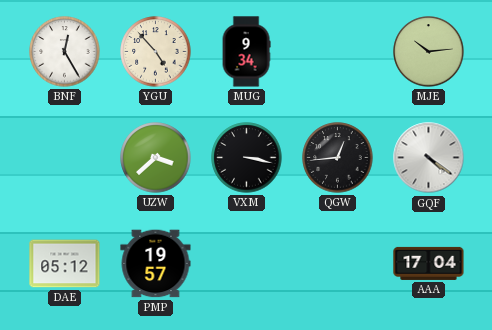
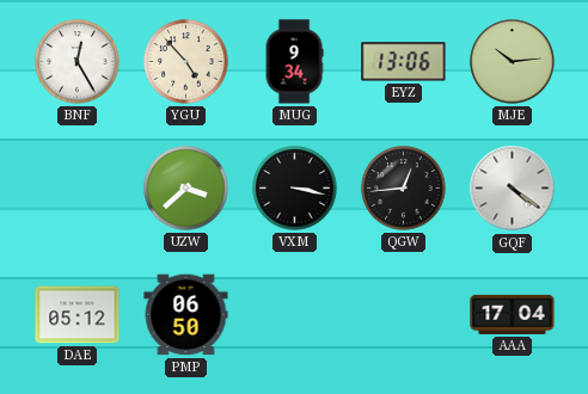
EYZ: none -> 13:06
PMP: 19:57 -> 06:50
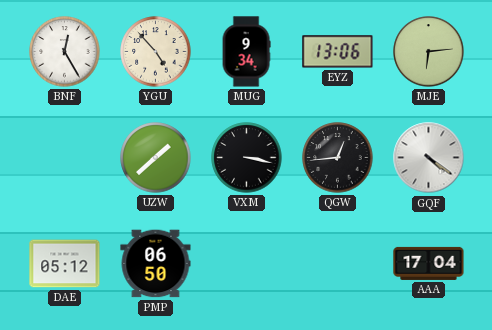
MJE: 10:14 -> 6:14
UZW: 3:38 -> 1:38
